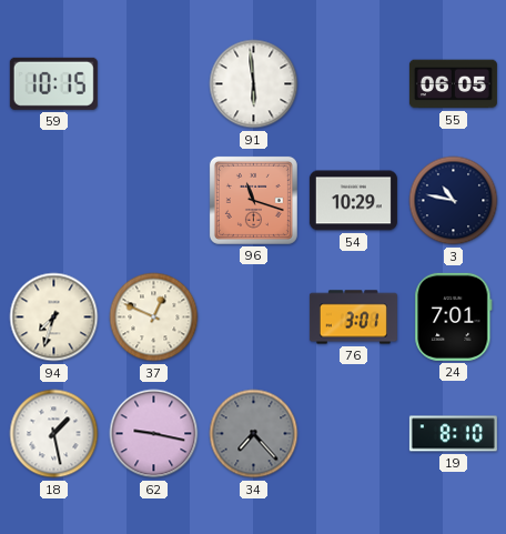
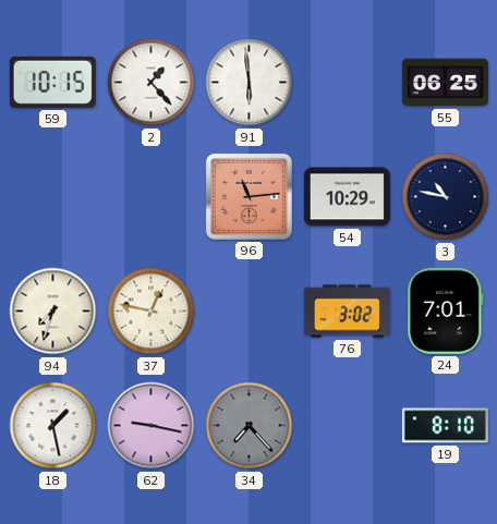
2: none -> 1:23
55: 06:05 -> 06:25
96: 11:18 -> 11:14
37: 12:49 -> 12:47
76: 3:01 -> 3:02
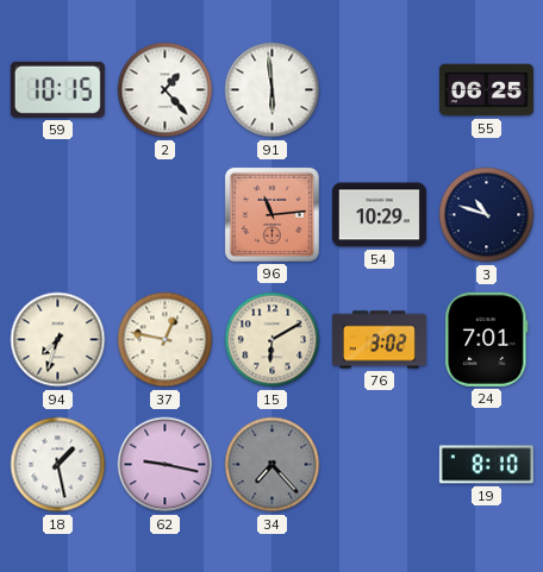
3: 10:47 -> 10:48
15: none -> 6:10
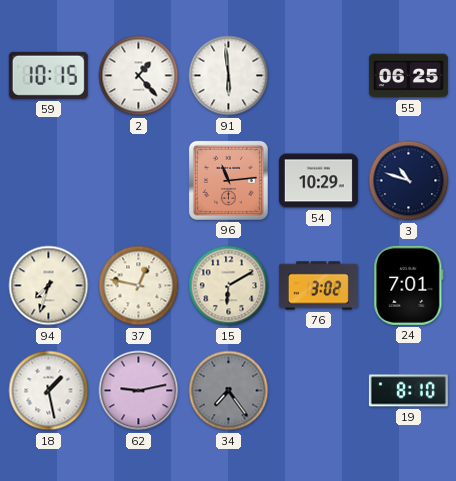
62: 9:17 -> 9:13
34: 7:23 -> 7:24
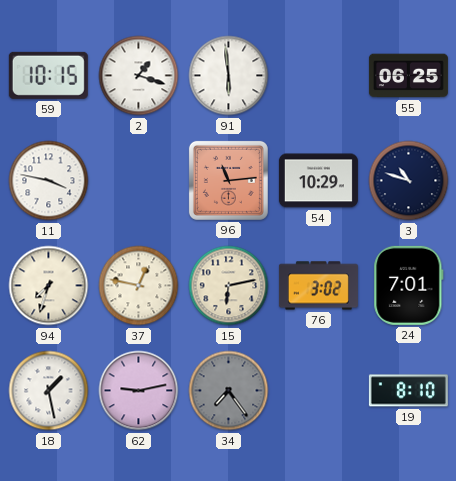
2: 1:23 -> 1:18
11: none -> 3:47
15: 6:10 -> 6:13
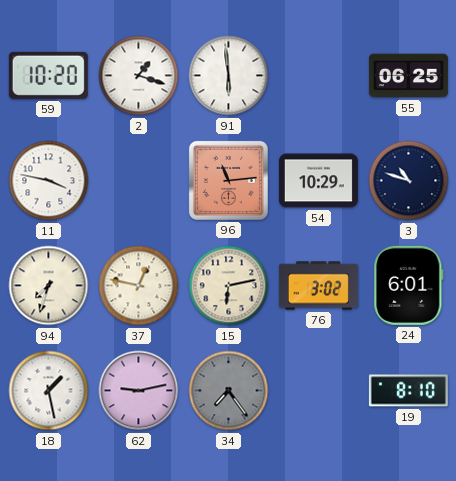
59: 10:15 -> 10:20
24: 7:01 -> 6:01
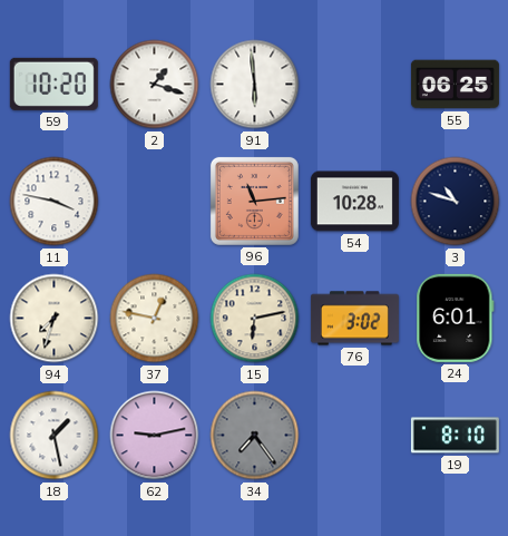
54: 10:29 -> 10:28
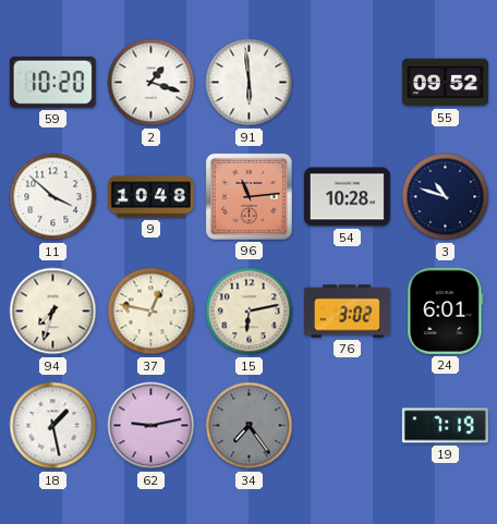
55: 06:25 -> 09:52
11: 3:47 -> 3:52
9: none -> 10:48
19: 8:10 -> 7:19
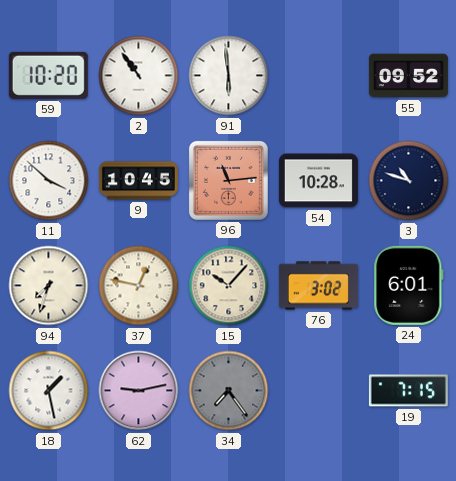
2: 1:18 -> 10:54
9: 10:48 -> 10:45
15: 6:13 -> 10:07
19: 7:19 -> 7:15
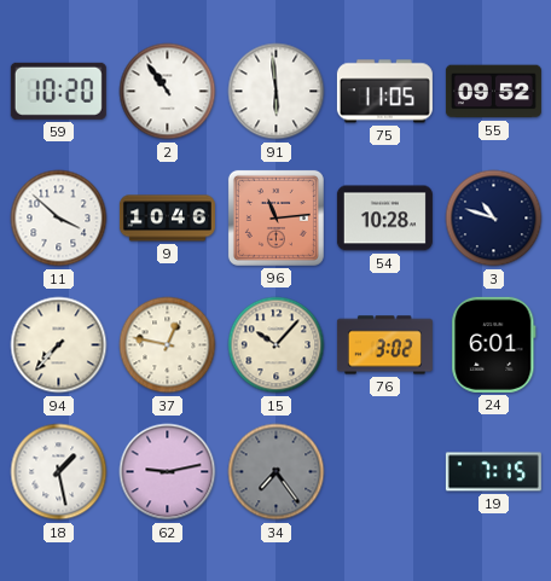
75: none -> 11:05
9: 10:45 -> 10:46
94: 7:33 -> 7:37
